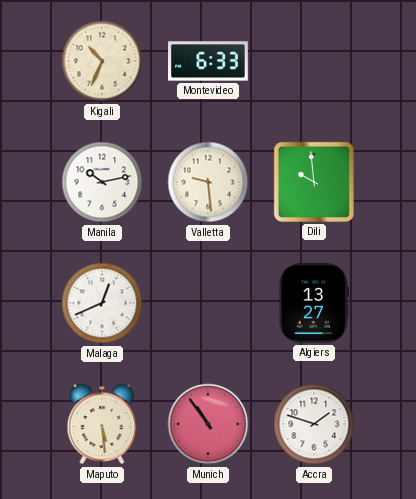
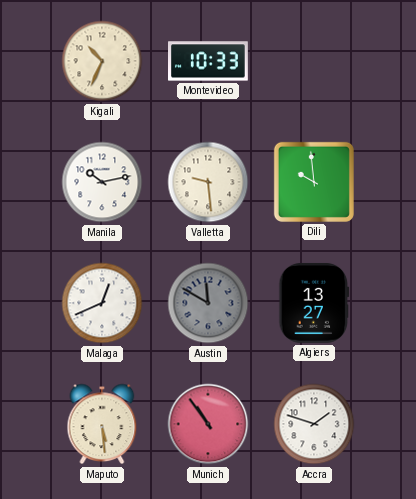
Montevideo: 6:33 -> 10:33
Austin: none -> 11:50
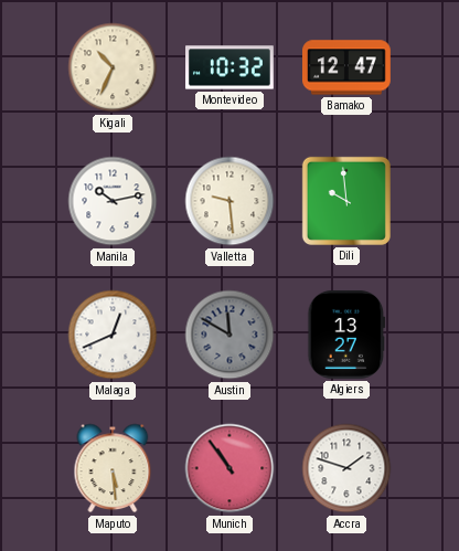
Montevideo: 10:33 -> 10:32
Bamako: none -> 12:47
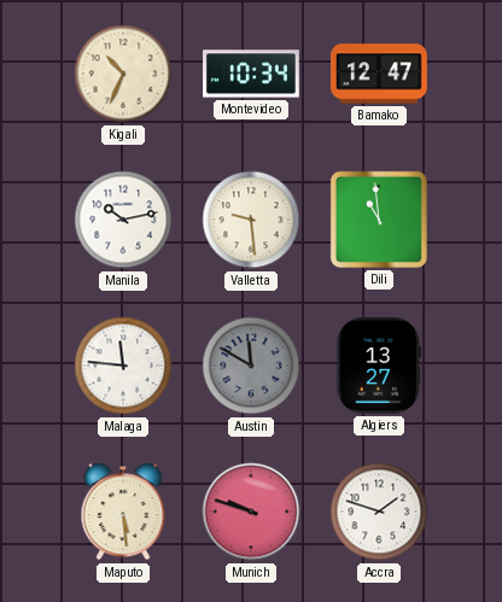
Montevideo: 10:32 -> 10:34
Dili: 9:59 -> 10:59
Malaga: 12:41 -> 11:46
Munich: 10:54 -> 9:48
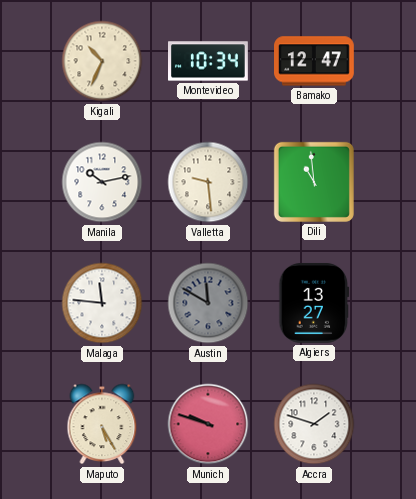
Maputo: 5:29 -> 5:25
